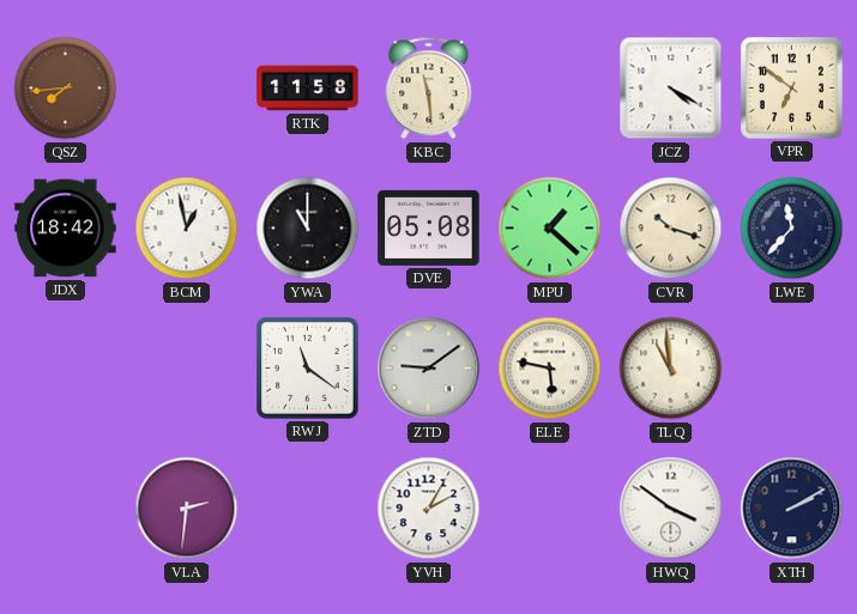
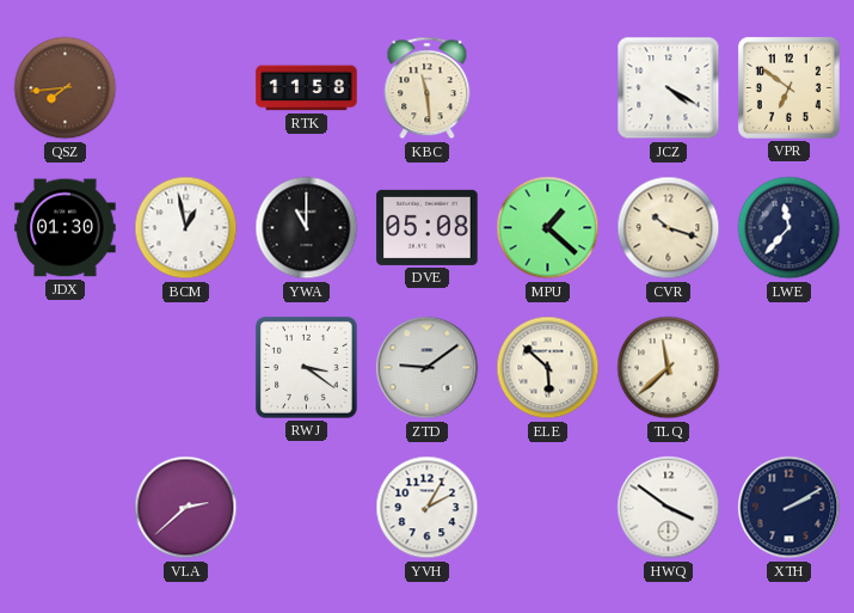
JDX: 18:42 -> 01:30
RWJ: 11:21 -> 3:21
ELE: 5:47 -> 5:52
TLQ: 10:59 -> 11:38
VLA: 2:31 -> 2:38
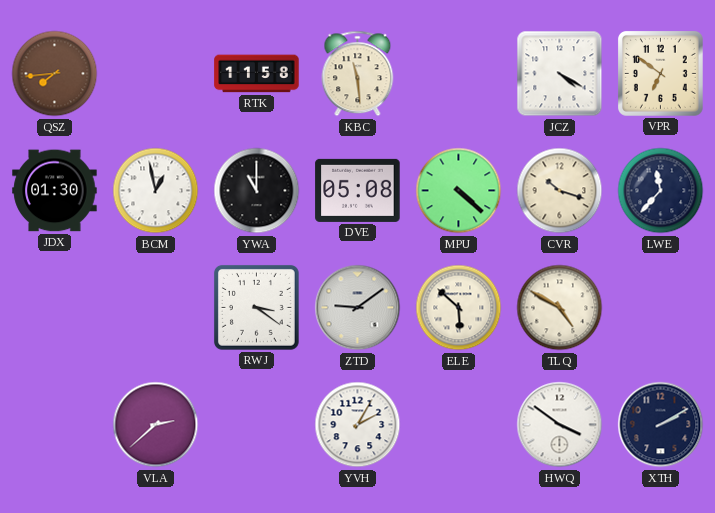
MPU: 1:22 -> 4:22
TLQ: 11:38 -> 4:50
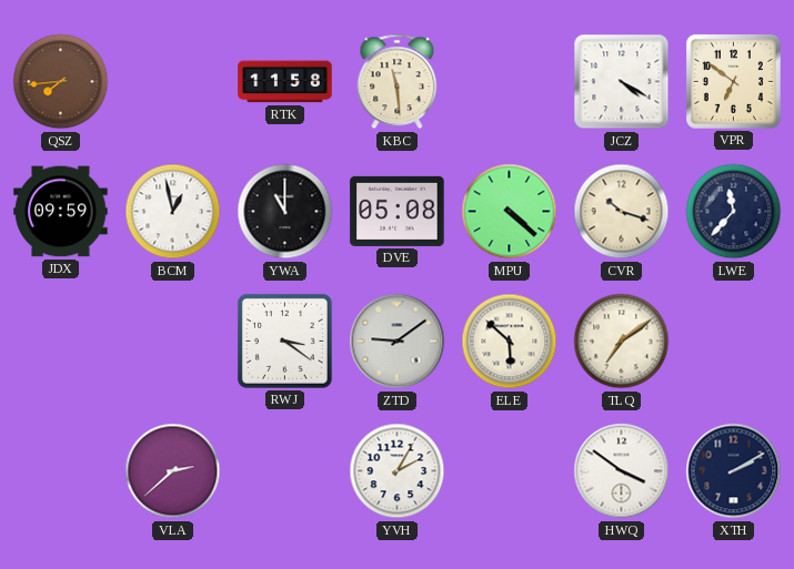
JDX: 01:30 -> 09:59
TLQ: 4:50 -> 7:09
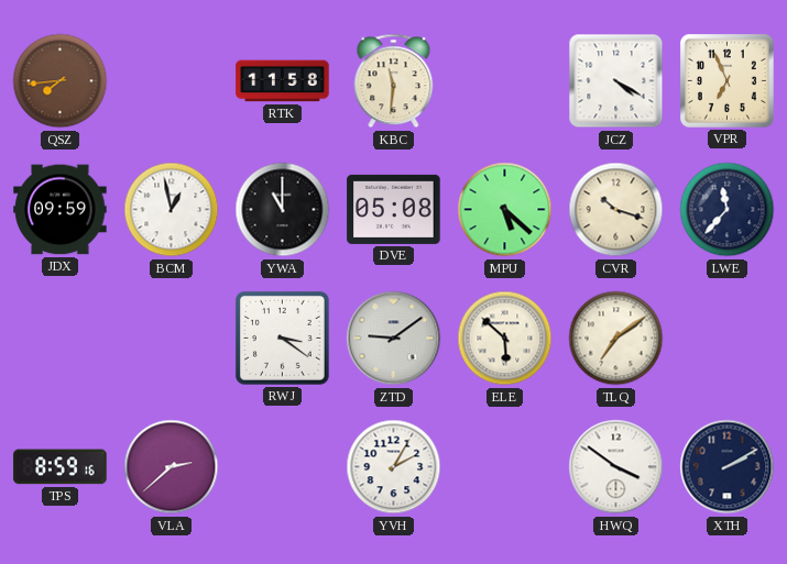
KBC: 11:29 -> 11:31
VPR: 6:51 -> 6:56
MPU: 4:22 -> 5:22
TPS: none -> 8:59
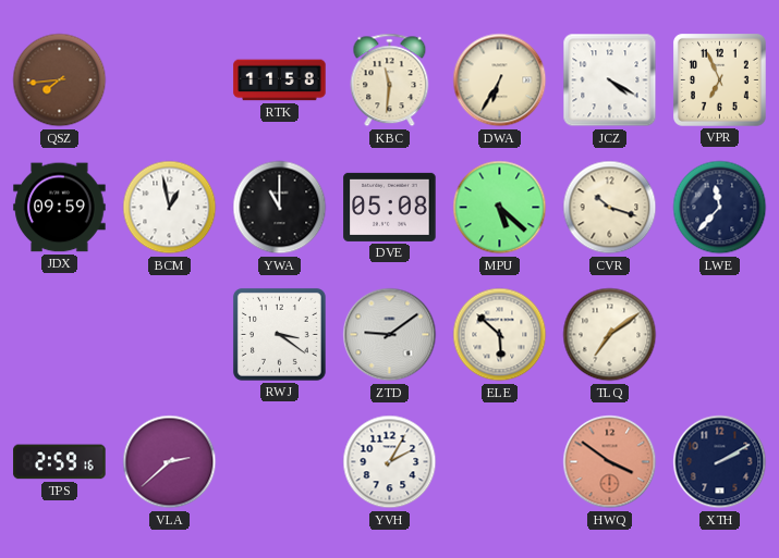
DWA: none -> 6:35
TPS: 8:59 -> 2:59
HWQ dial: white -> salmon
